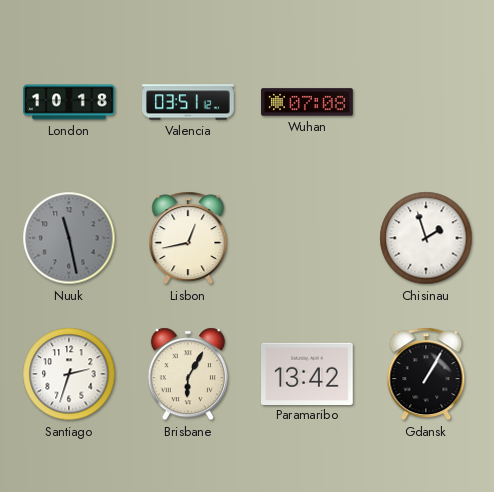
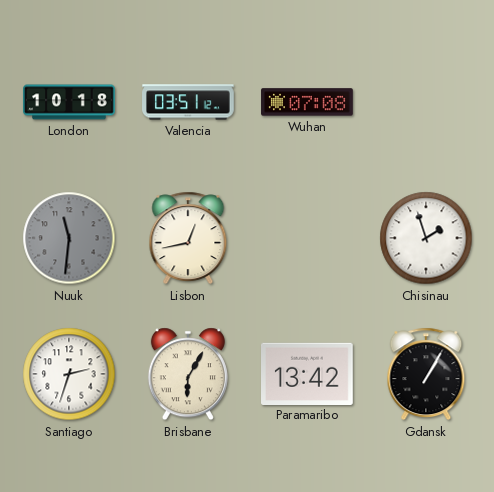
Nuuk: 11:28 -> 11:31
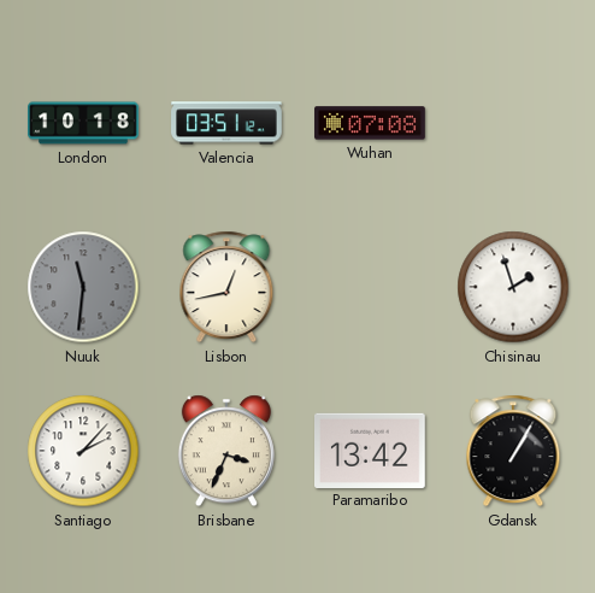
Santiago: 2:33 -> 2:07
Brisbane: 6:05 -> 3:34
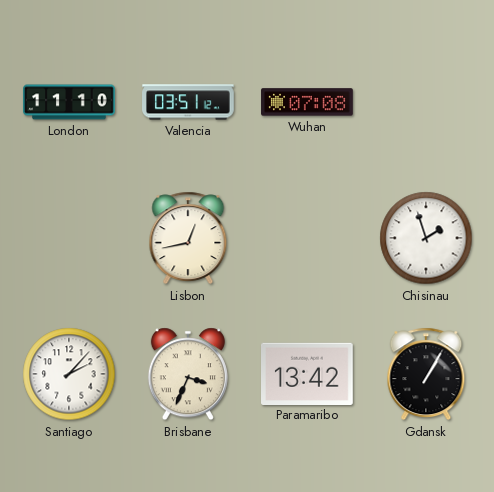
London: 10:18 -> 11:10
Nuuk: 11:31 -> none
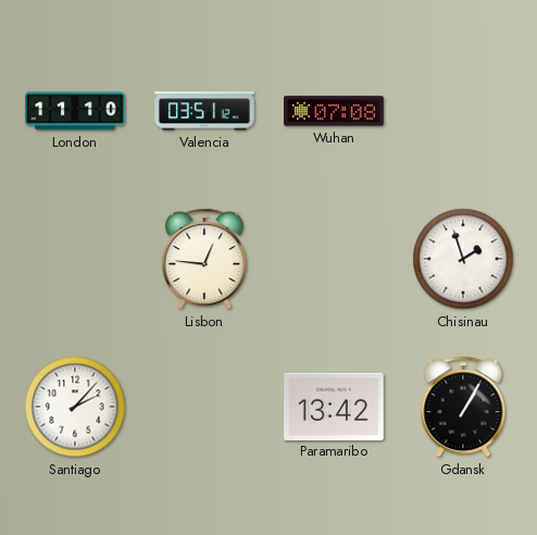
Lisbon: 12:43 -> 12:46
Brisbane: 3:34 -> none
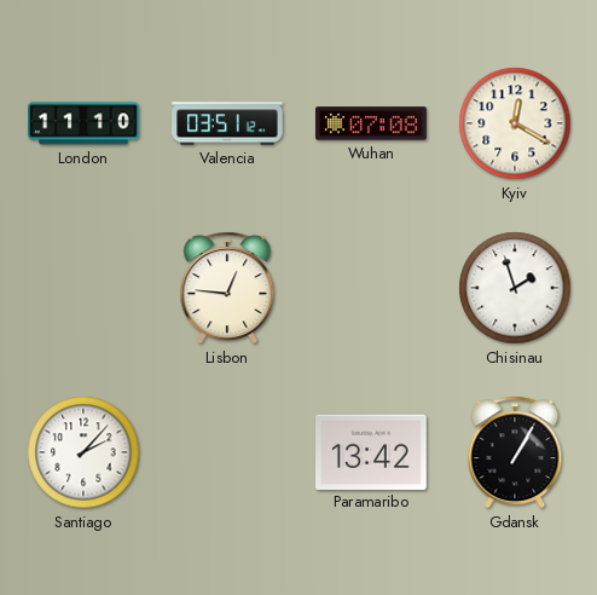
Kyiv: none -> 12:20
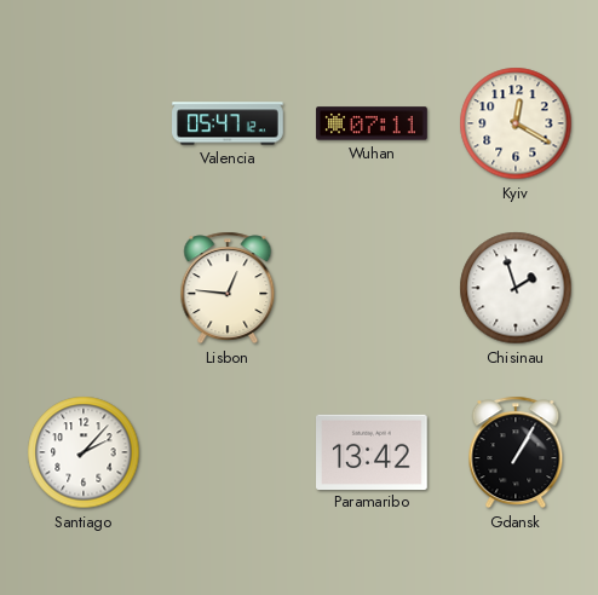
London: 11:10 -> none
Valencia: 03:51 -> 05:47
Wuhan: 07:08 -> 07:11
